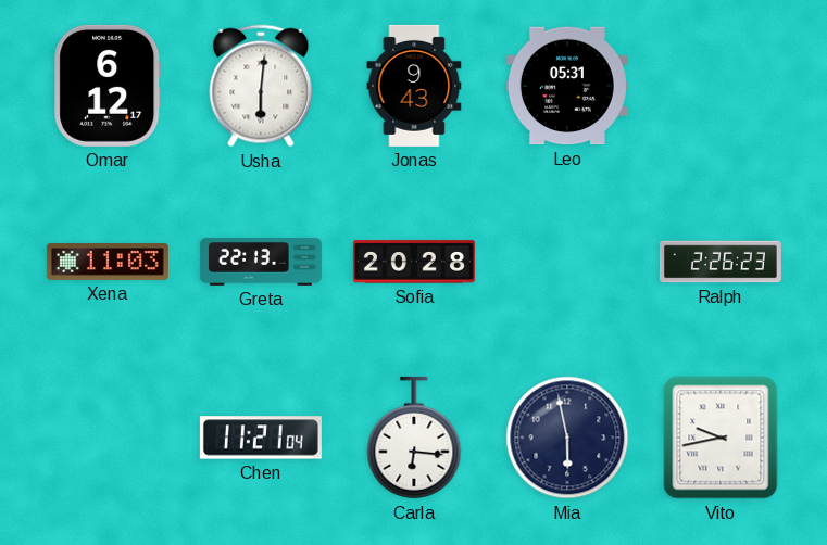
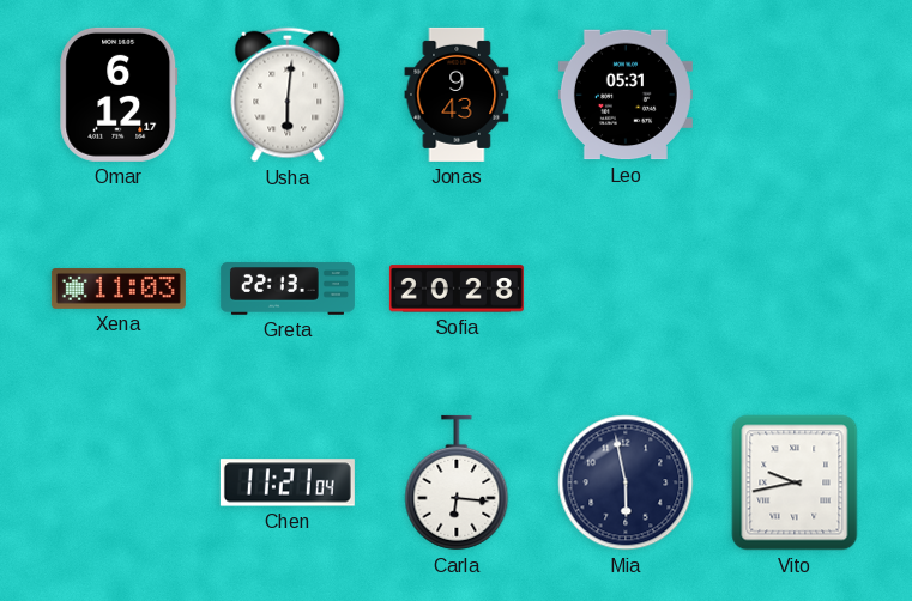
Ralph: 2:26 -> none
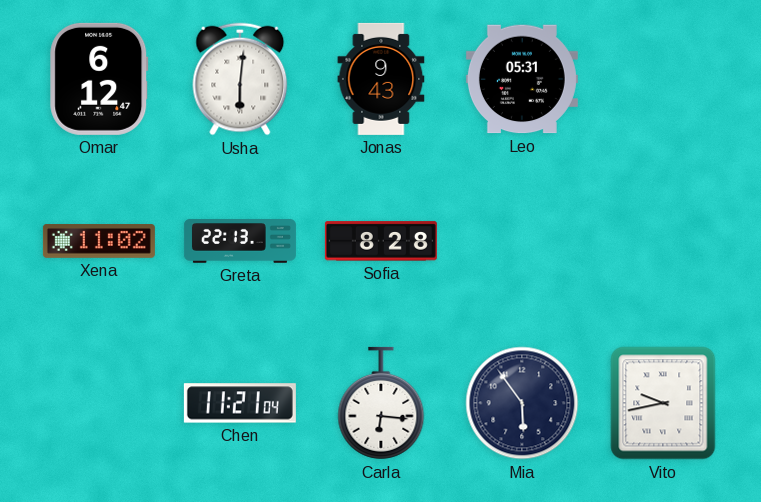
Omar: 6:12:17 -> 6:12:47
Xena: 11:03 -> 11:02
Sofia: 20:28 -> 8:28
Mia: 5:58 -> 5:54
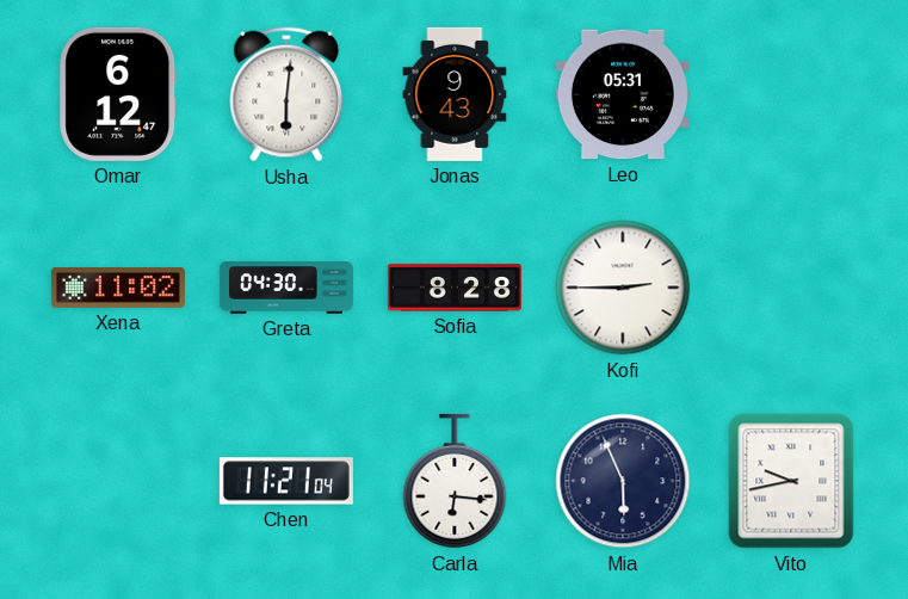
Greta: 22:13 -> 04:30
Kofi: none -> 2:45
Mia: 5:54 -> 5:56
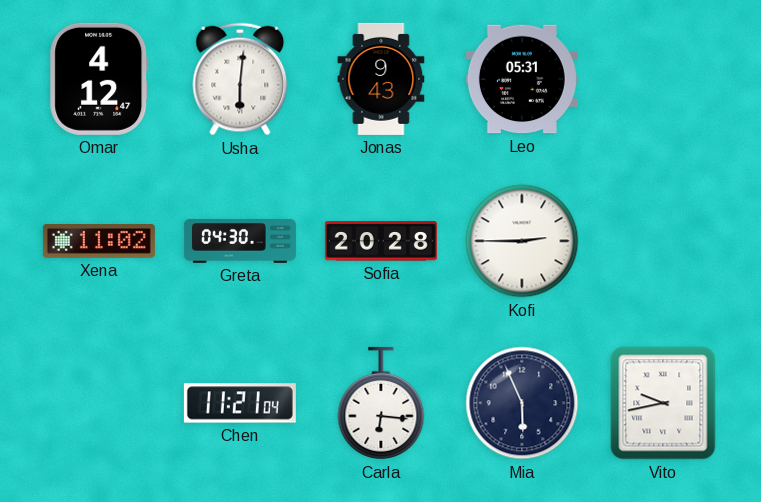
Omar: 6:12 -> 4:12
Sofia: 8:28 -> 20:28
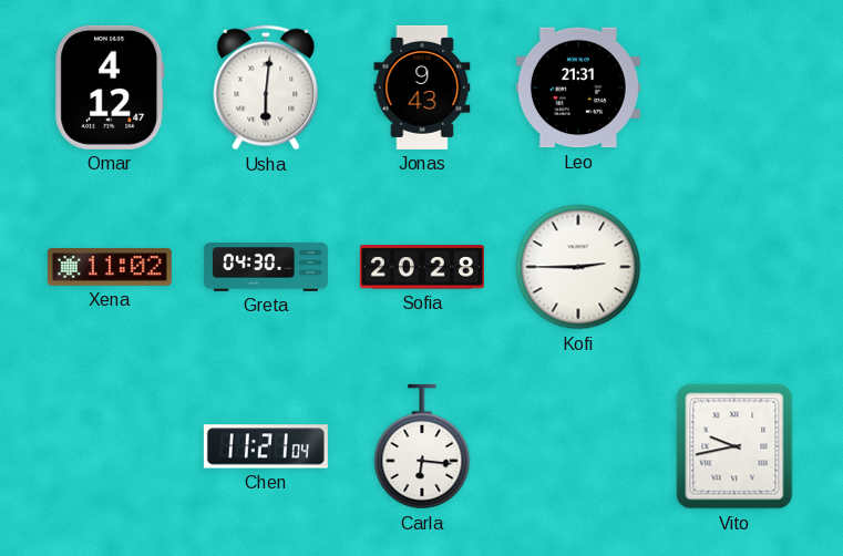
Leo: 05:31 -> 21:31
Mia: 5:56 -> none
